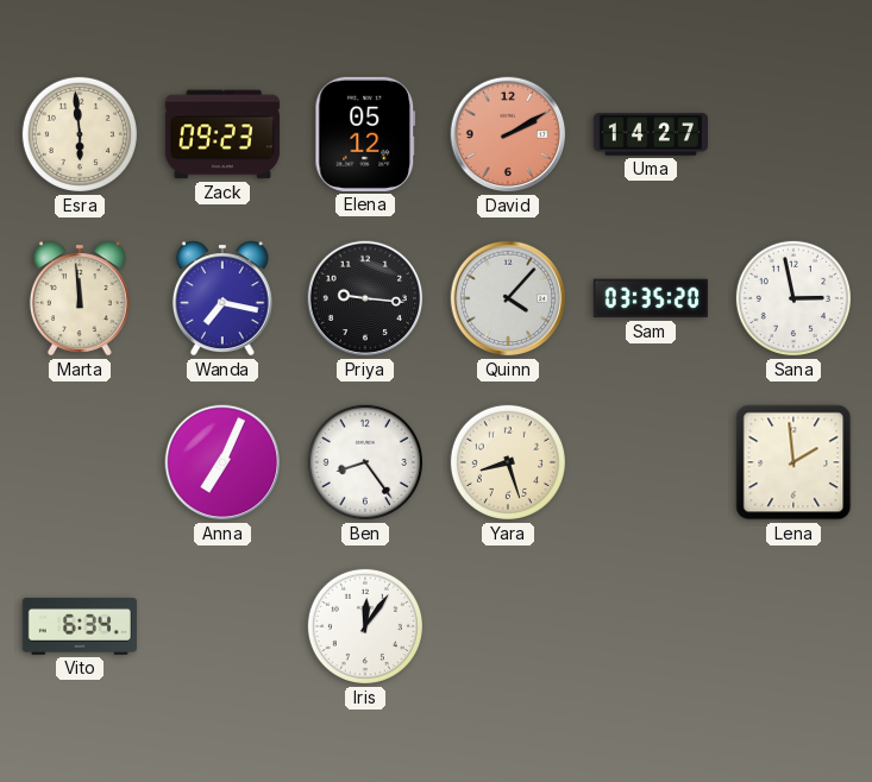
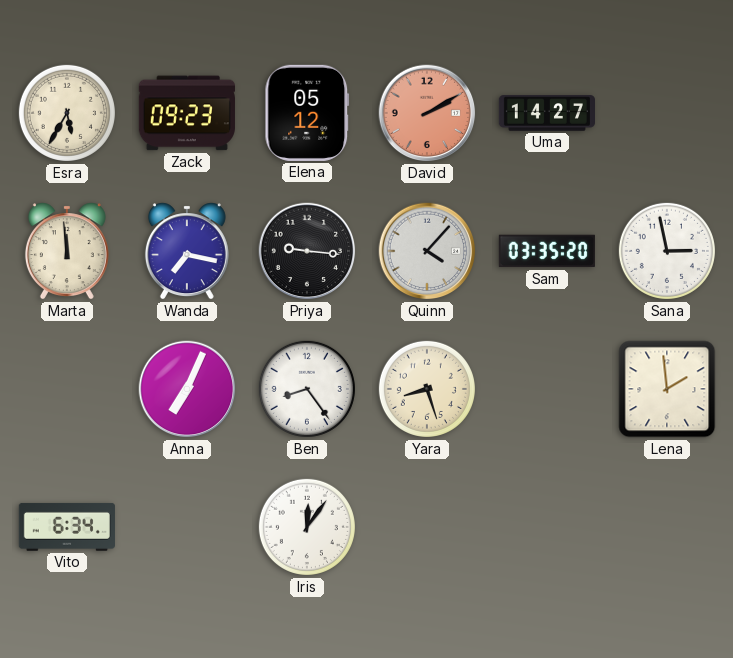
Esra: 5:59 -> 5:35
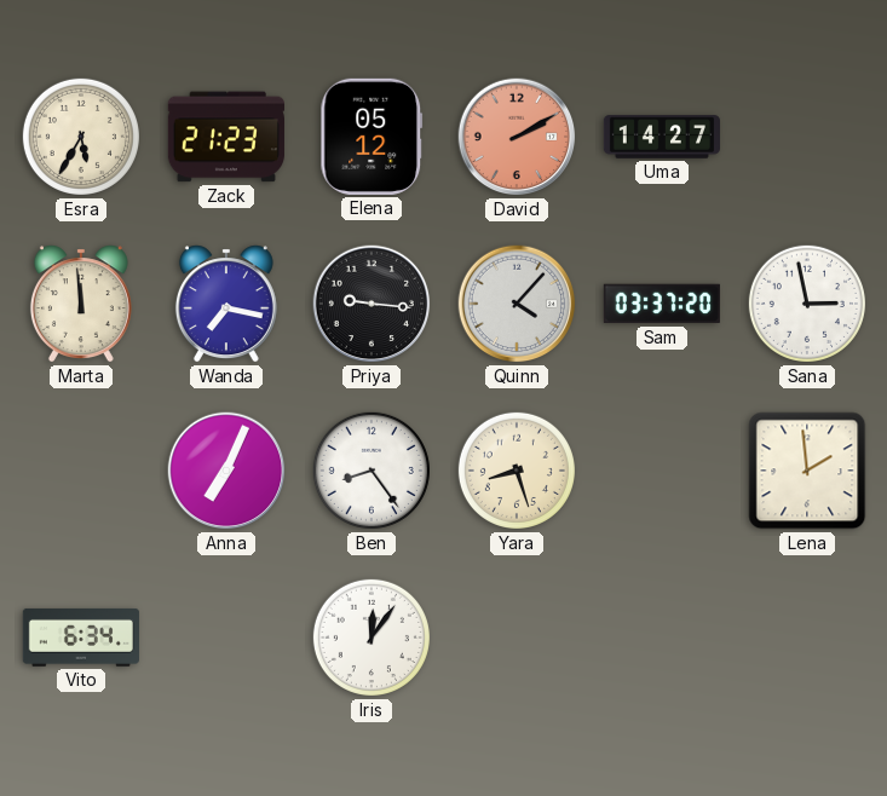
Zack: 09:23 -> 21:23
Sam: 03:35 -> 03:37
